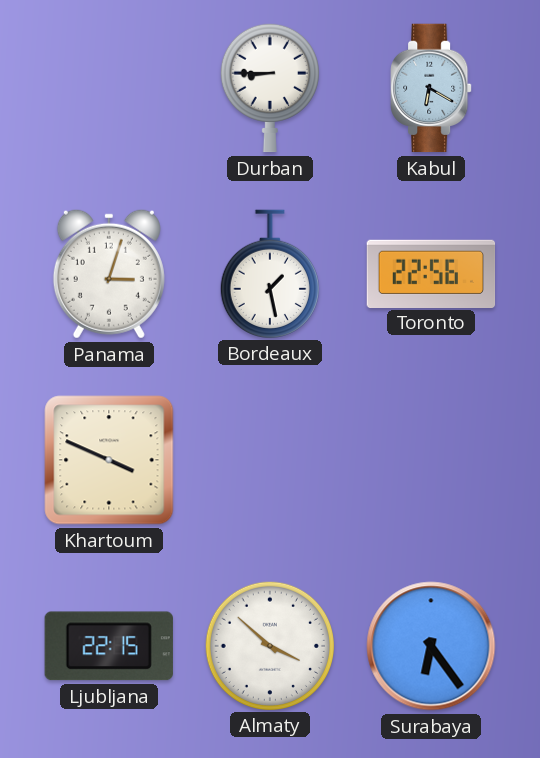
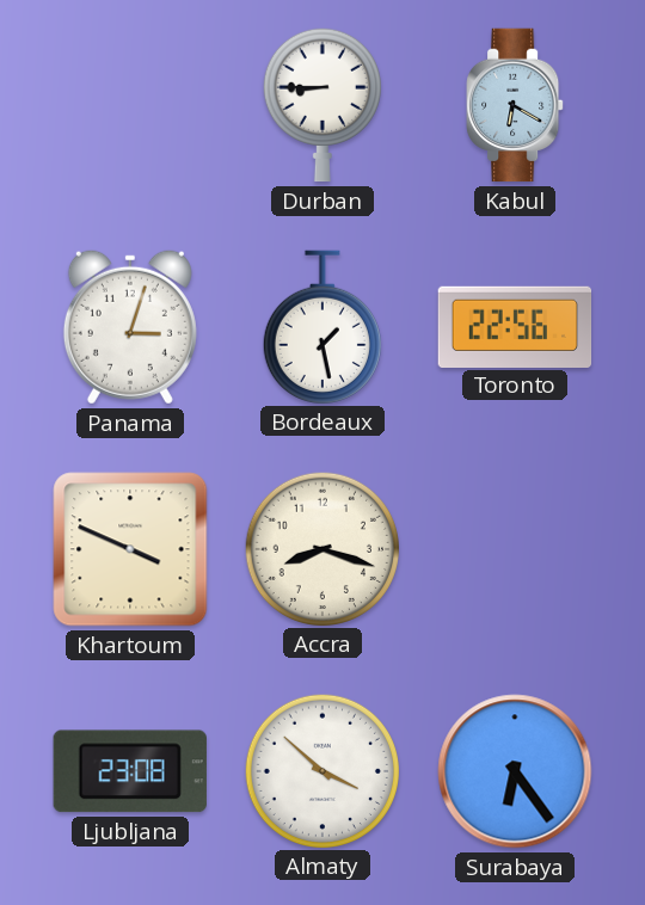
Accra: none -> 8:18
Ljubljana: 22:15 -> 23:08
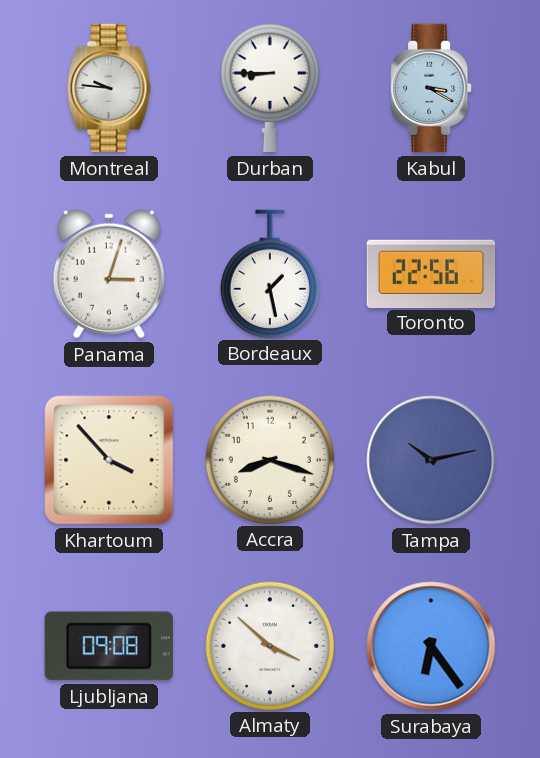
Montreal: none -> 9:46
Kabul: 6:20 -> 3:20
Khartoum: 3:49 -> 3:53
Tampa: none -> 10:13
Ljubljana: 23:08 -> 09:08
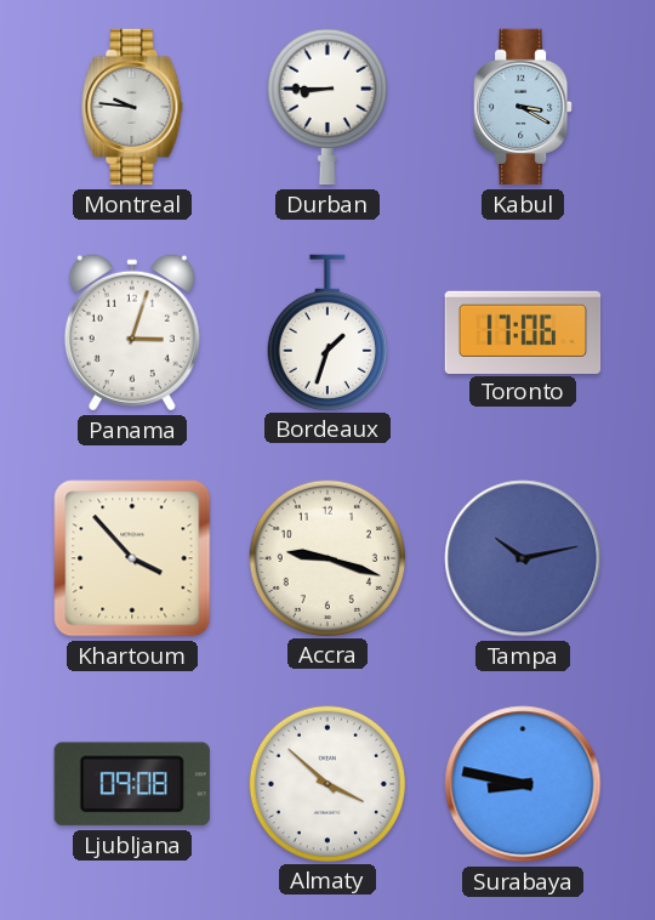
Bordeaux: 1:28 -> 1:33
Toronto: 22:56 -> 17:06
Accra: 8:18 -> 9:18
Surabaya: 6:24 -> 8:47
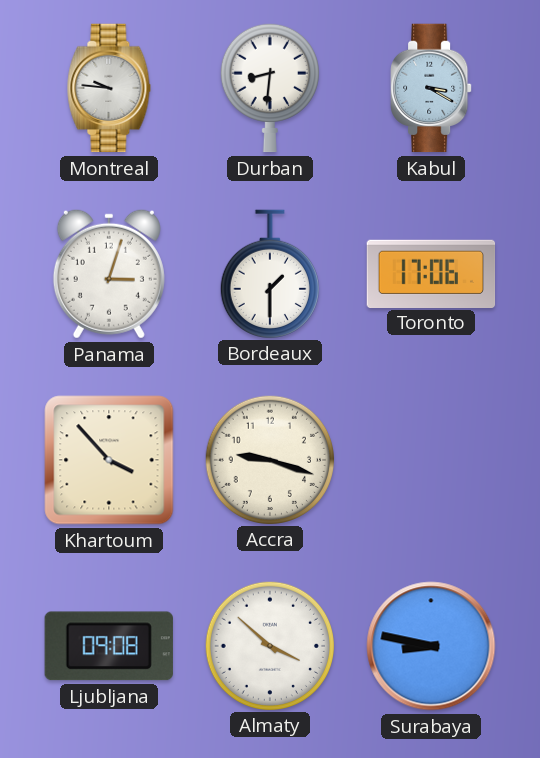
Durban: 8:45 -> 8:31
Bordeaux: 1:33 -> 1:30
Tampa: 10:13 -> none
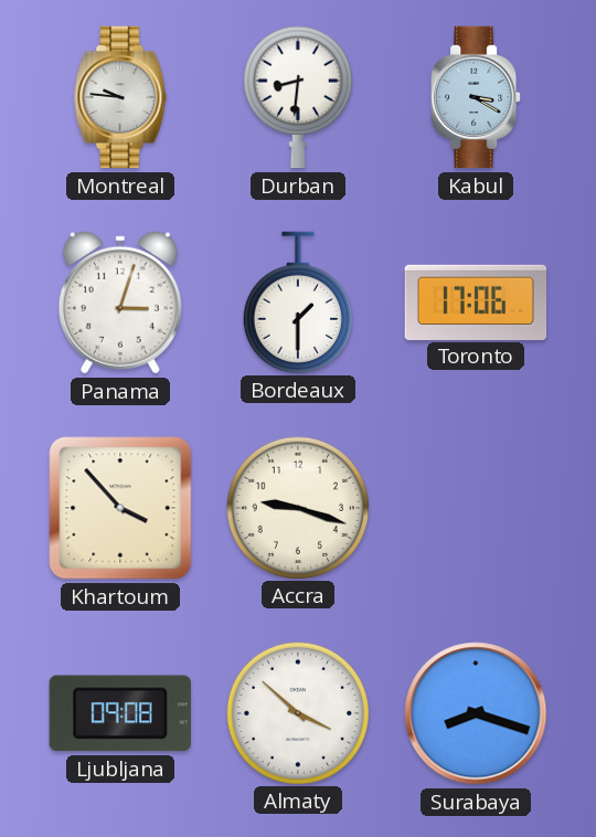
Surabaya: 8:47 -> 8:18
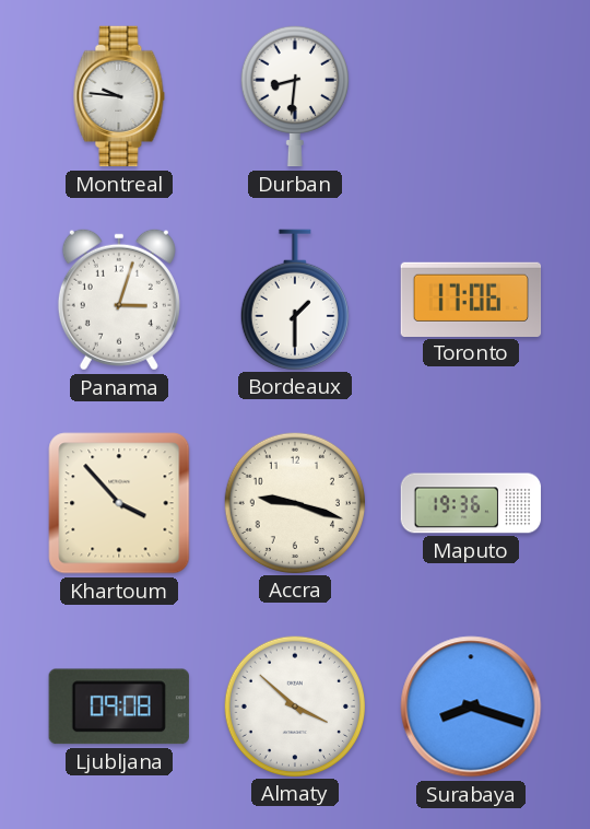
Kabul: 3:20 -> none
Maputo: none -> 19:36
